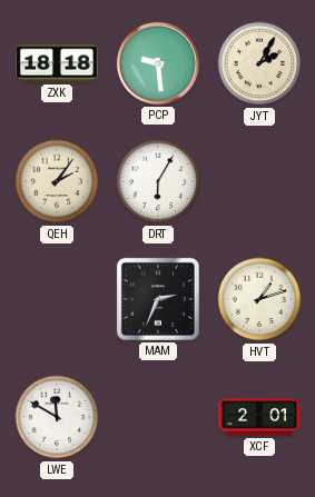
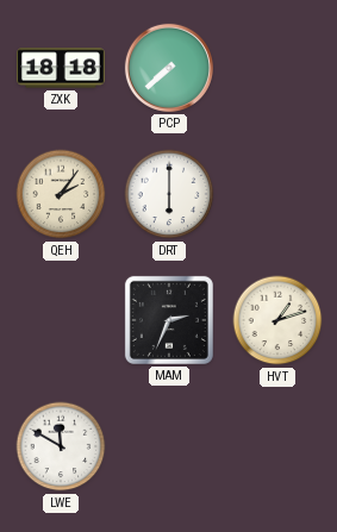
PCP: 9:29 -> 7:38
JYT: 2:05 -> none
DRT: 6:05 -> 6:00
XCF: 2:01 -> none
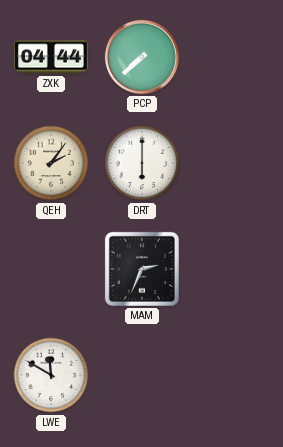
ZXK: 18:18 -> 04:44
HVT: 1:12 -> none
